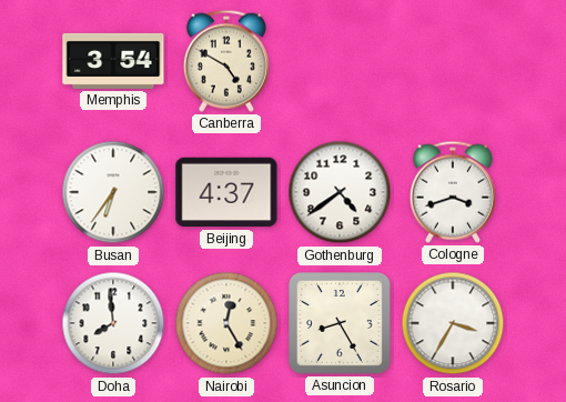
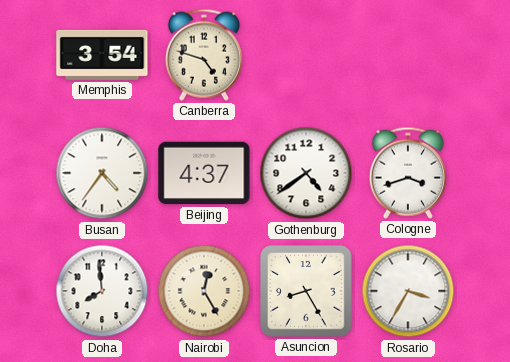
Canberra: 4:50 -> 4:48
Busan: 6:36 -> 4:36
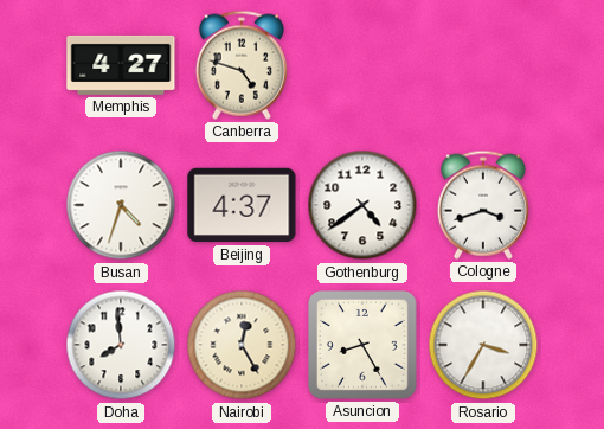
Memphis: 3:54 -> 4:27
Busan: 4:36 -> 4:33
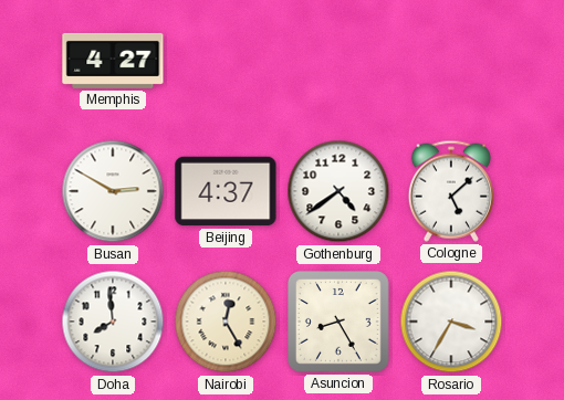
Canberra: 4:48 -> none
Busan: 4:33 -> 2:50
Cologne: 3:42 -> 5:08
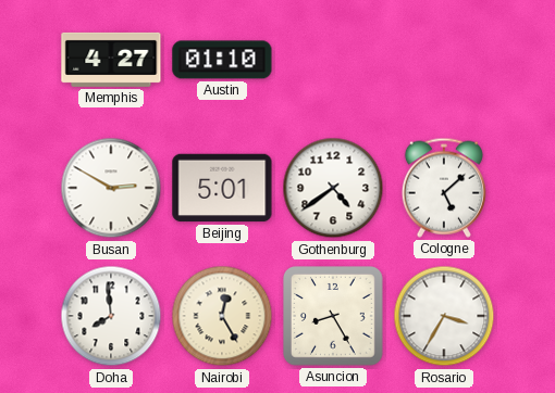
Austin: none -> 01:10
Beijing: 4:37 -> 5:01
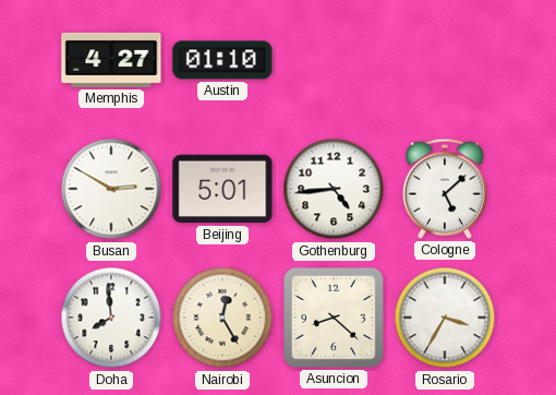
Gothenburg: 4:39 -> 4:44
Asuncion: 8:25 -> 8:22
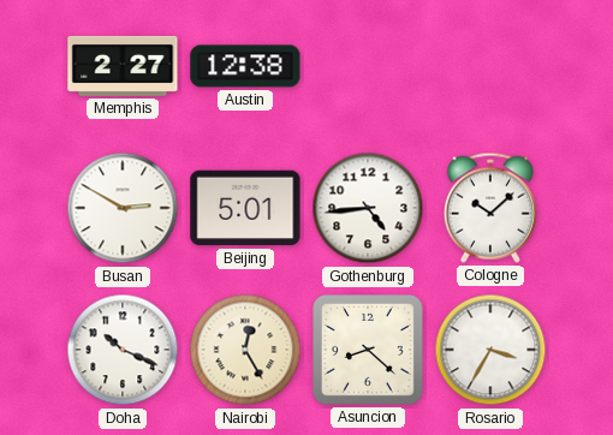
Memphis: 4:27 -> 2:27
Austin: 01:10 -> 12:38
Cologne: 5:08 -> 10:08
Doha: 7:59 -> 10:19
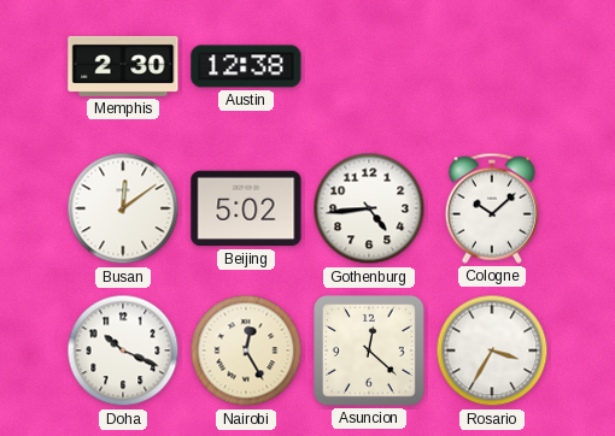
Memphis: 2:27 -> 2:30
Busan: 2:50 -> 12:09
Beijing: 5:01 -> 5:02
Asuncion: 8:22 -> 12:22
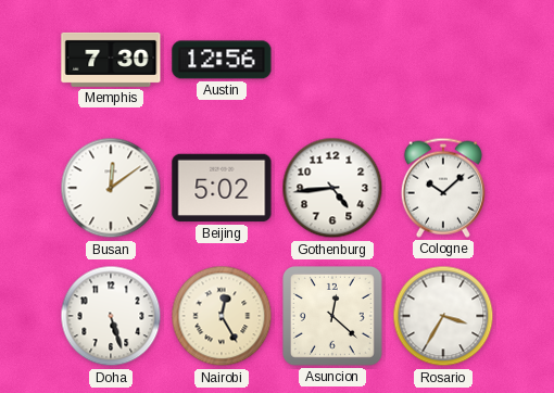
Memphis: 2:30 -> 7:30
Austin: 12:38 -> 12:56
Doha: 10:19 -> 5:27
